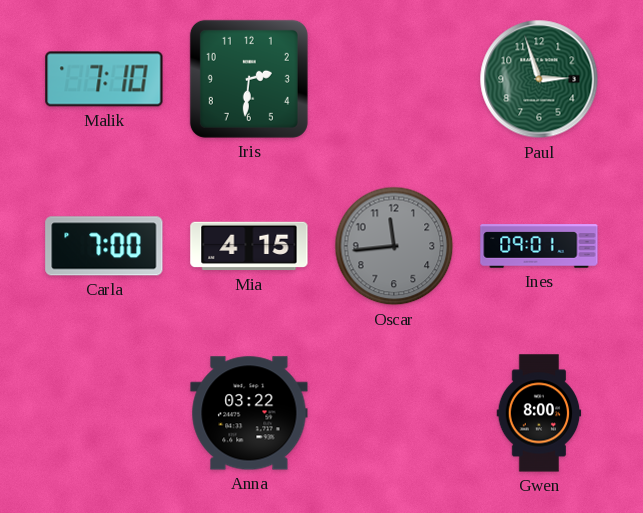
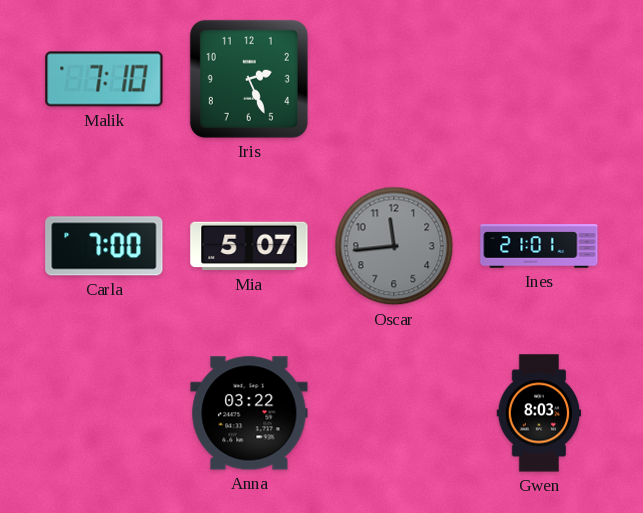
Iris: 2:31 -> 2:26
Paul: 2:57 -> none
Mia: 4:15 -> 5:07
Ines: 09:01 -> 21:01
Gwen: 8:00 -> 8:03
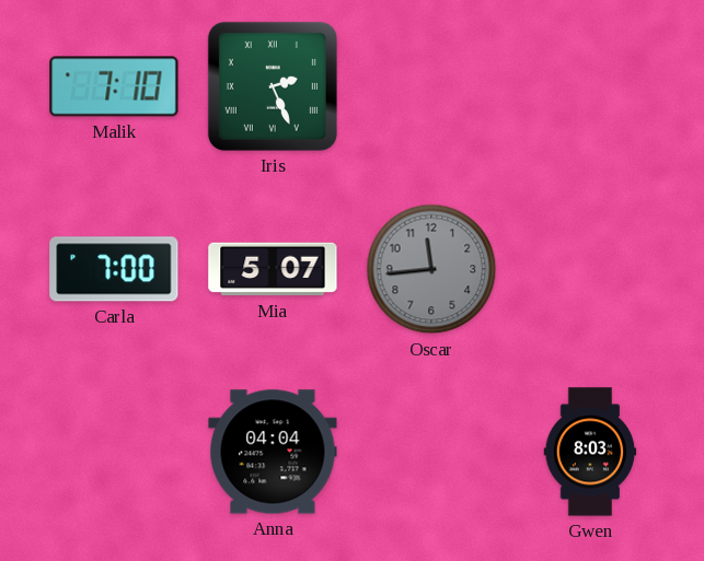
Iris numerals: Arabic -> Roman
Ines: 21:01 -> none
Anna: 03:22 -> 04:04
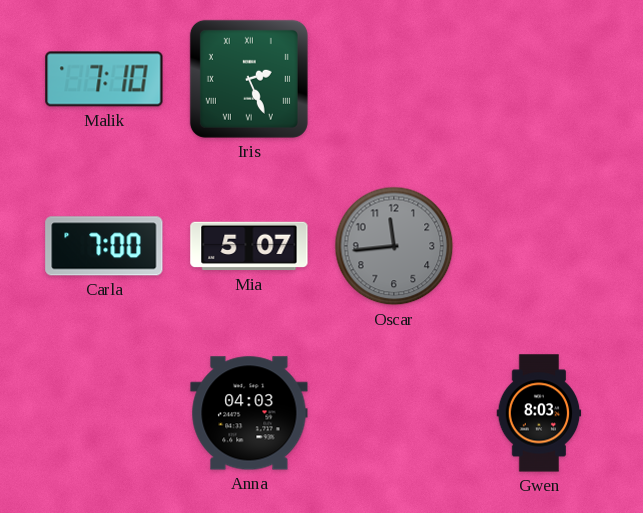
Anna: 04:04 -> 04:03
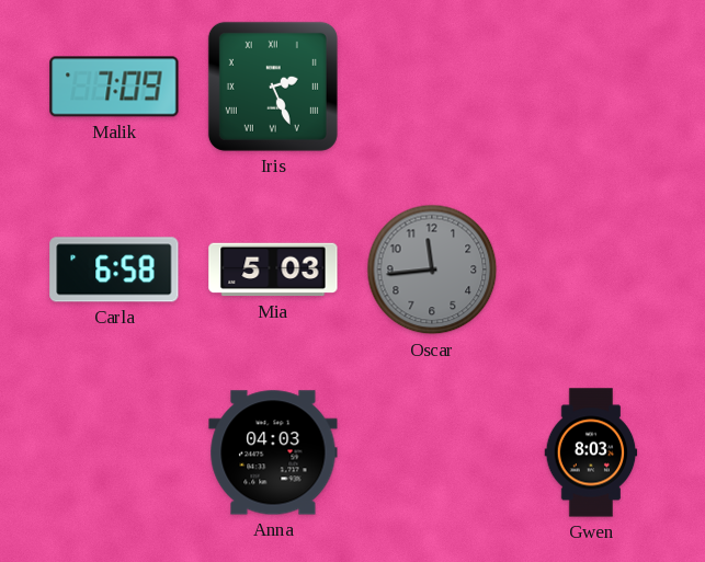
Malik: 7:10 -> 7:09
Carla: 7:00 -> 6:58
Mia: 5:07 -> 5:03
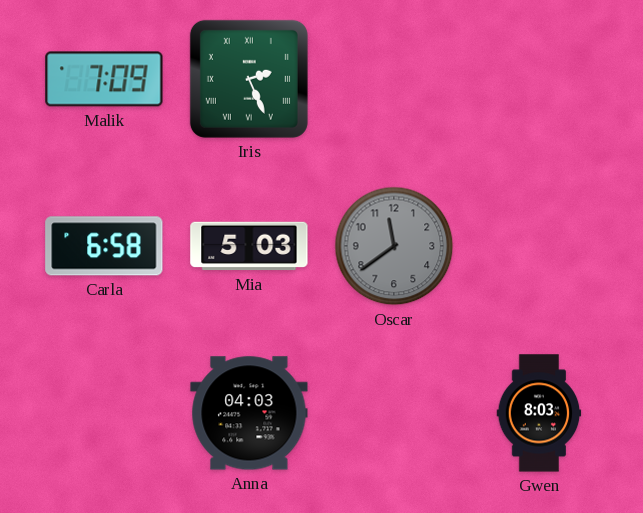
Oscar: 11:44 -> 11:39
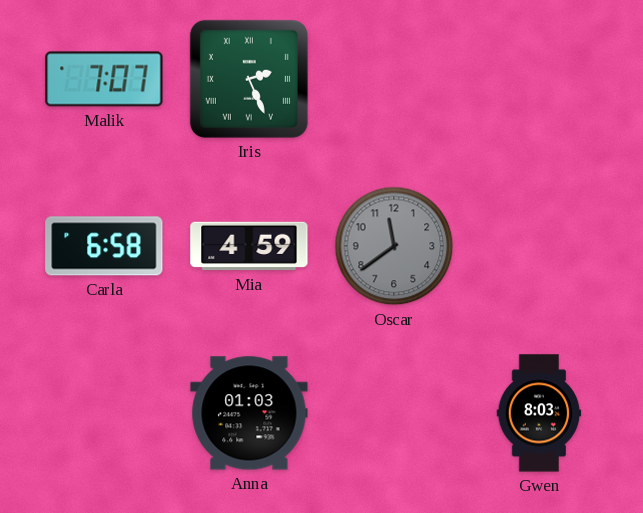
Malik: 7:09 -> 7:07
Mia: 5:03 -> 4:59
Anna: 04:03 -> 01:03
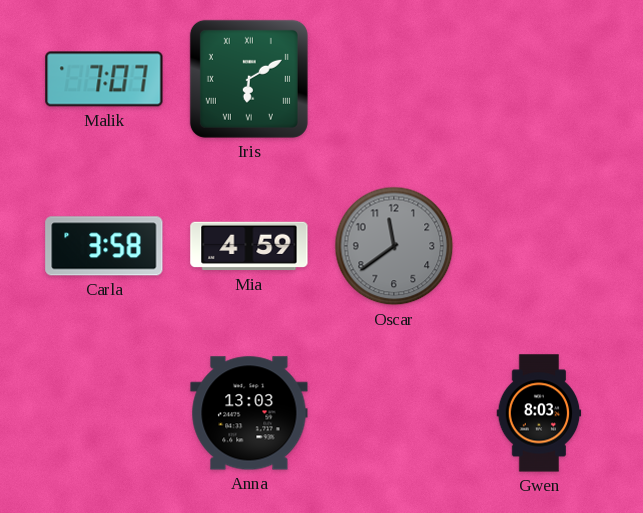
Iris: 2:26 -> 6:10
Carla: 6:58 -> 3:58
Anna: 01:03 -> 13:03
